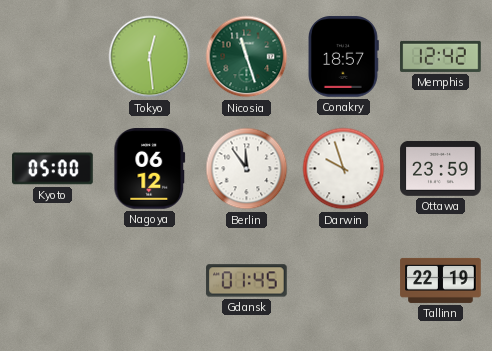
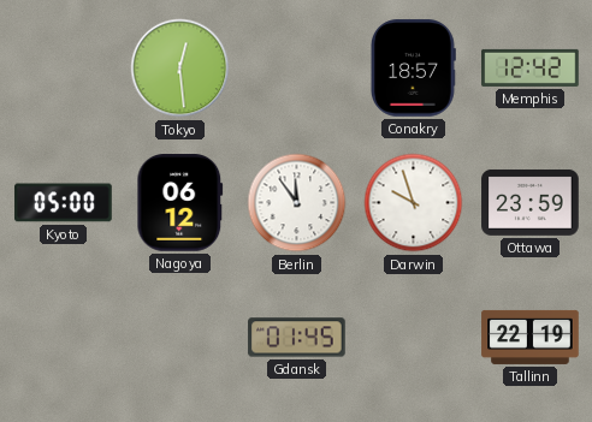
Nicosia: 11:27 -> none
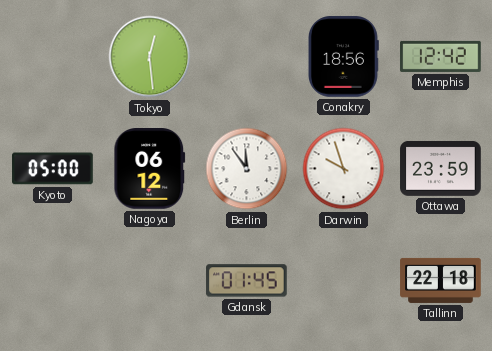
Conakry: 18:57 -> 18:56
Tallinn: 22:19 -> 22:18
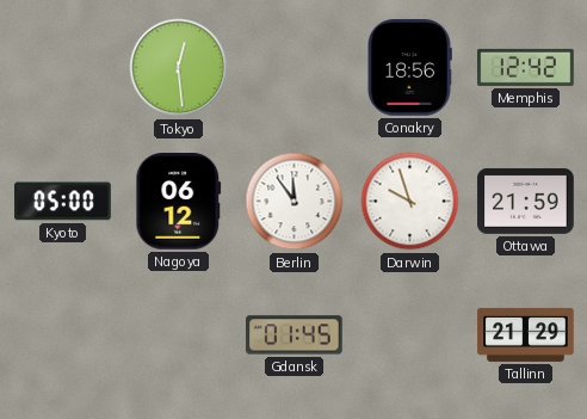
Ottawa: 23:59 -> 21:59
Tallinn: 22:18 -> 21:29
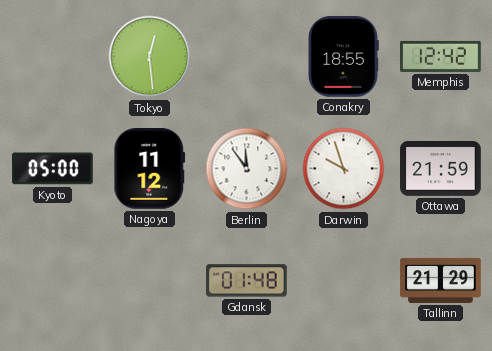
Conakry: 18:56 -> 18:55
Nagoya: 06:12 -> 11:12
Gdansk: 01:45 -> 01:48
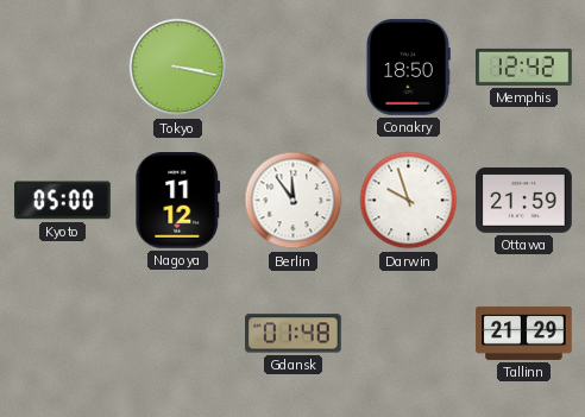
Tokyo: 12:29 -> 3:17
Conakry: 18:55 -> 18:50
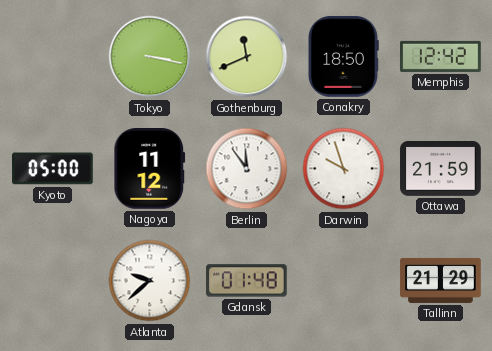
Gothenburg: none -> 11:41
Atlanta: none -> 9:38
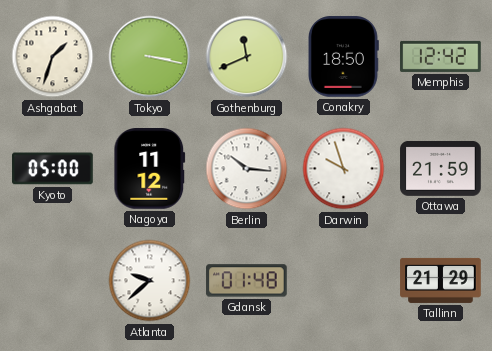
Ashgabat: none -> 1:33
Berlin: 11:54 -> 10:16
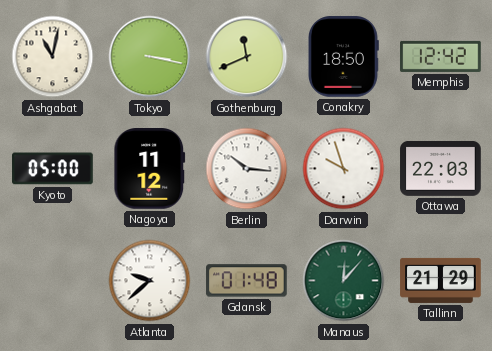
Ashgabat: 1:33 -> 11:02
Ottawa: 21:59 -> 22:03
Manaus: none -> 12:07
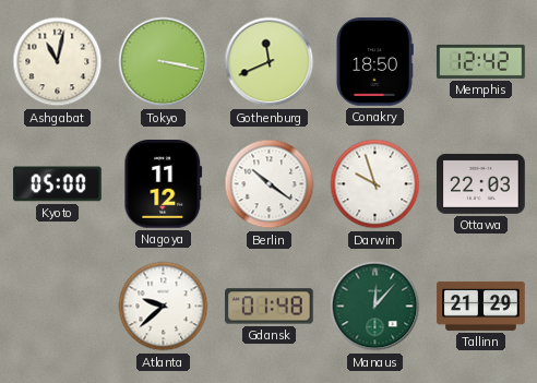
Berlin: 10:16 -> 10:21
